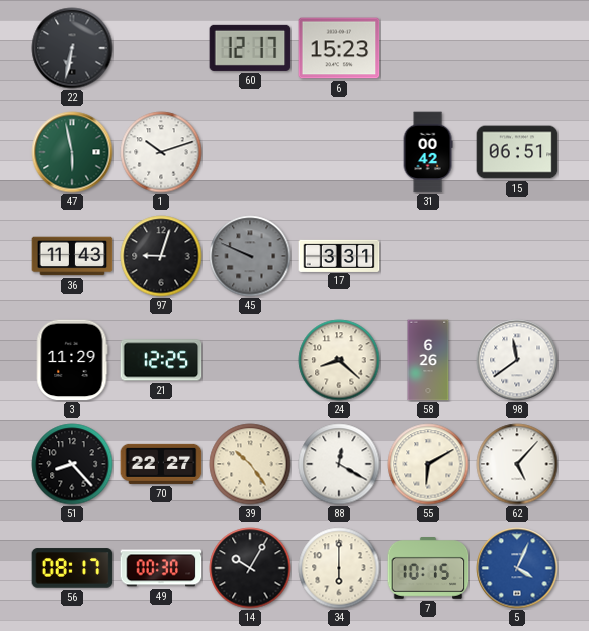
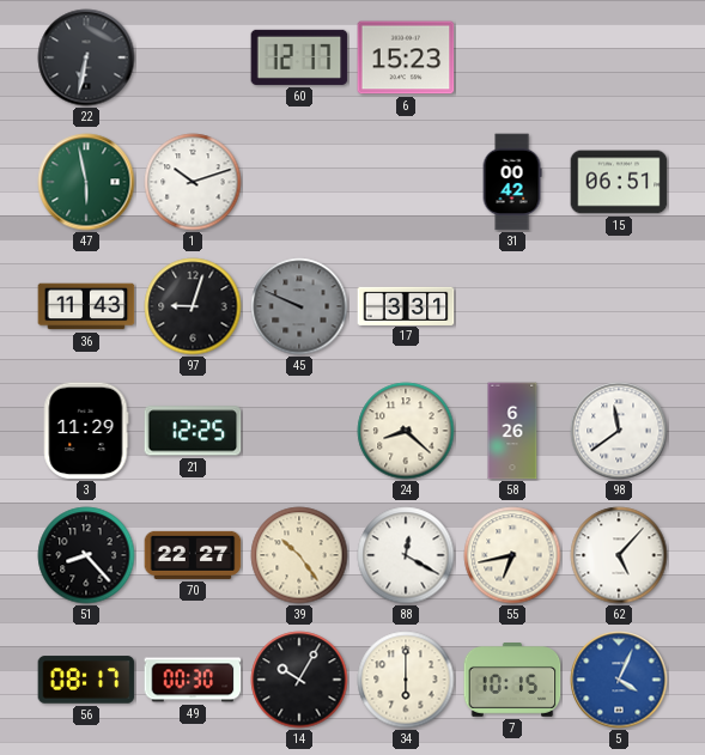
55: 6:10 -> 6:43
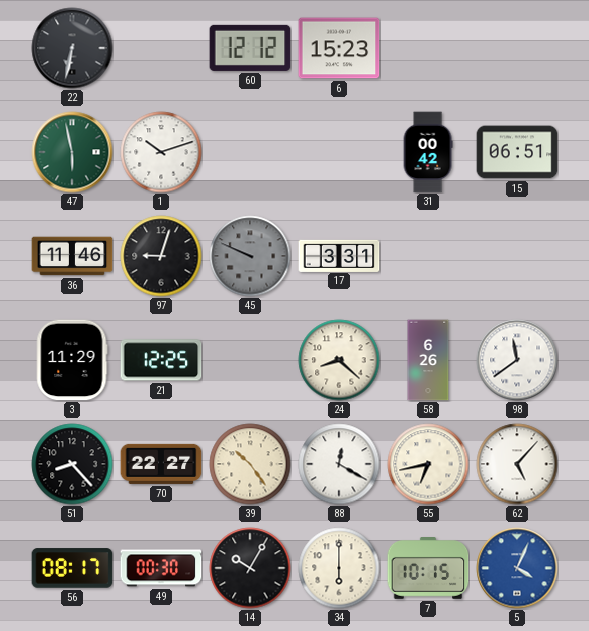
60: 12:17 -> 12:12
36: 11:43 -> 11:46
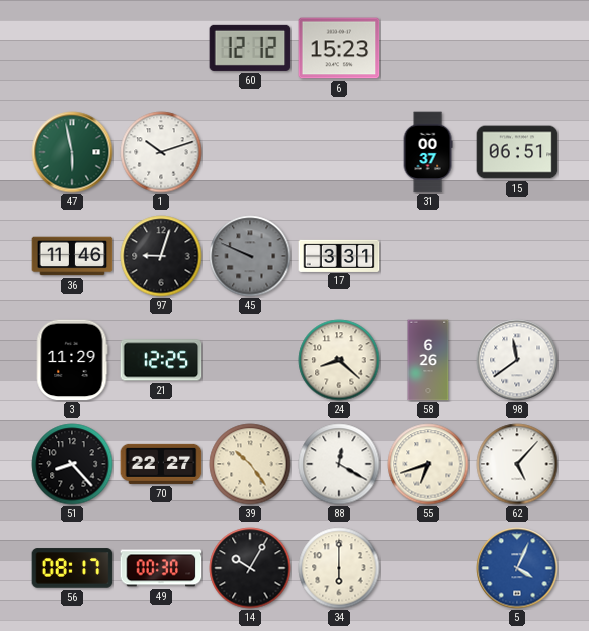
22: 6:32 -> none
31: 00:42 -> 00:37
55: 6:43 -> 6:42
7: 10:15 -> none
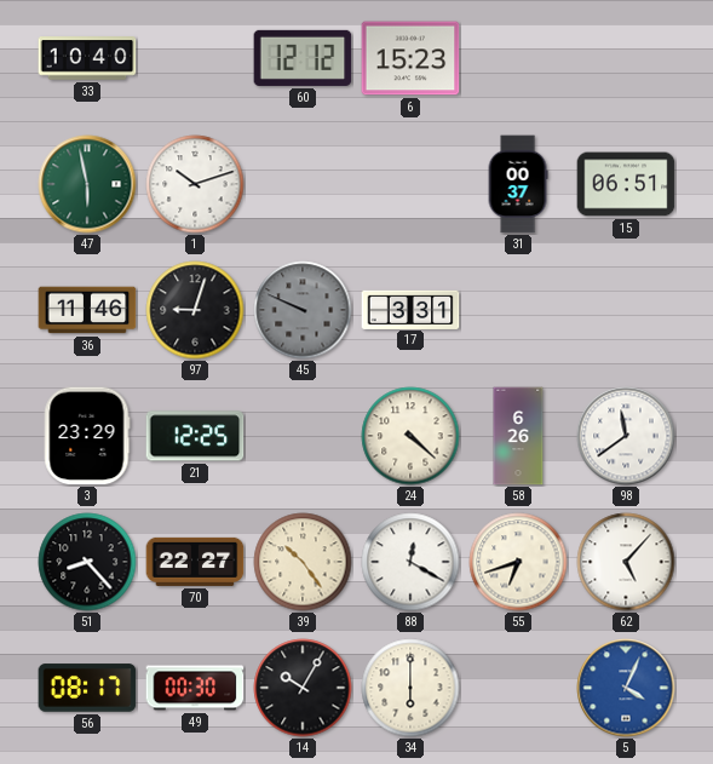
33: none -> 10:40
3: 11:29 -> 23:29
24: 8:22 -> 4:22
